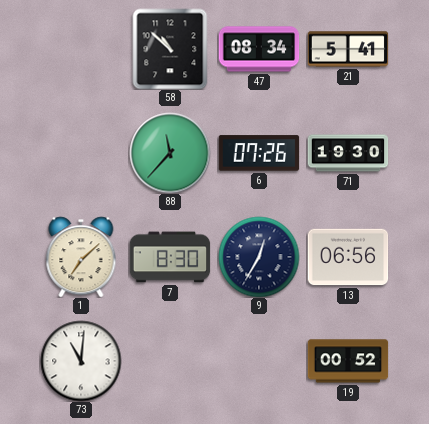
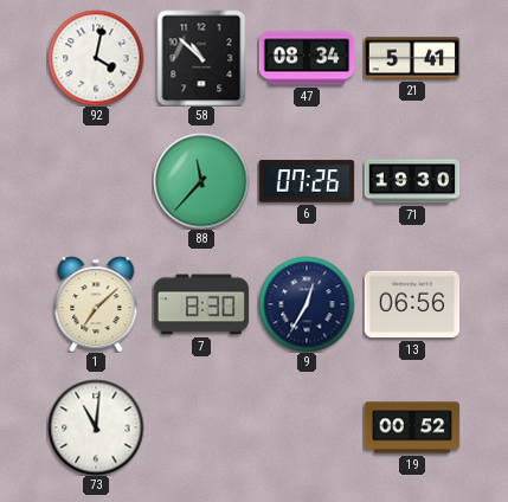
92: none -> 4:02
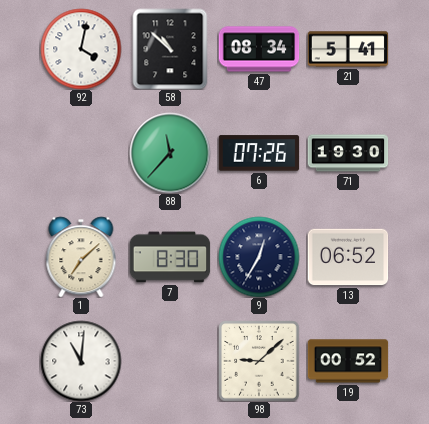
13: 06:56 -> 06:52
98: none -> 9:08
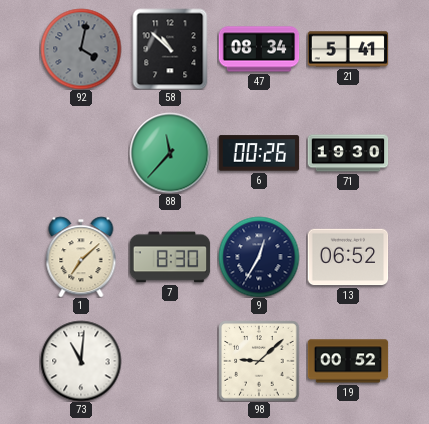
92 dial: white -> grey
6: 07:26 -> 00:26
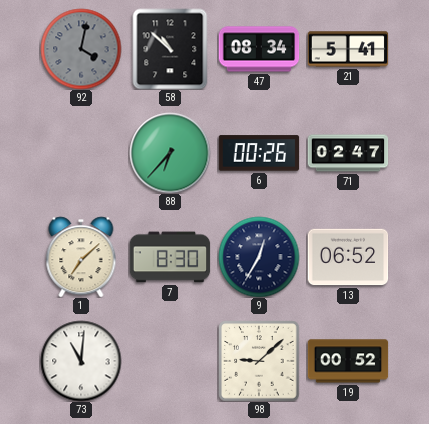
88: 11:37 -> 6:37
71: 19:30 -> 02:47
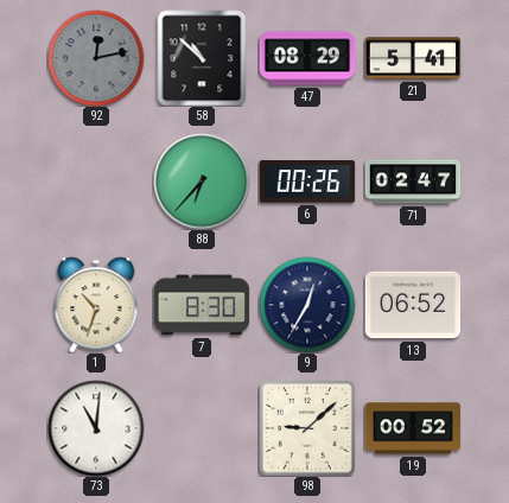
92: 4:02 -> 12:13
47: 08:34 -> 08:29
1: 7:08 -> 10:33
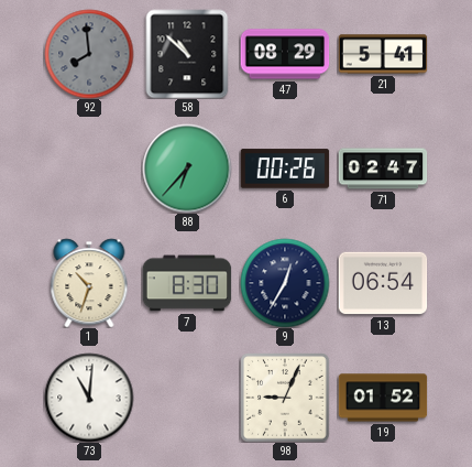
92: 12:13 -> 7:59
13: 06:52 -> 06:54
98: 9:08 -> 9:04
19: 00:52 -> 01:52
